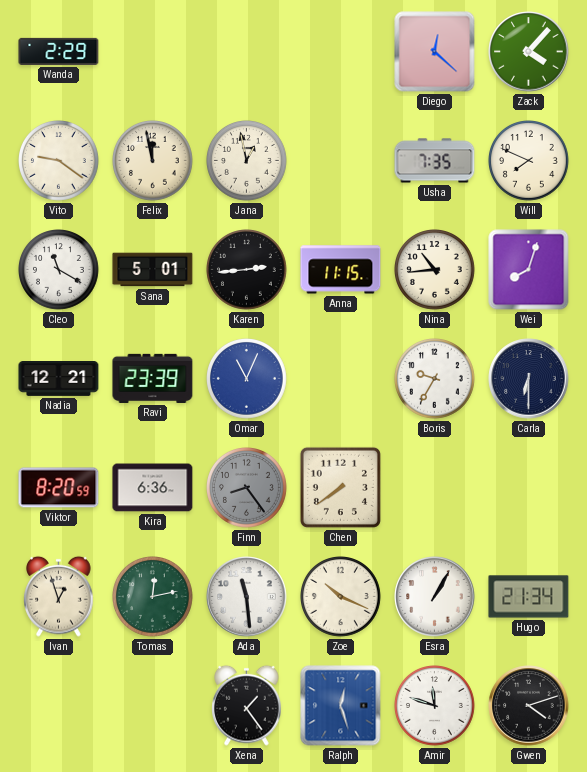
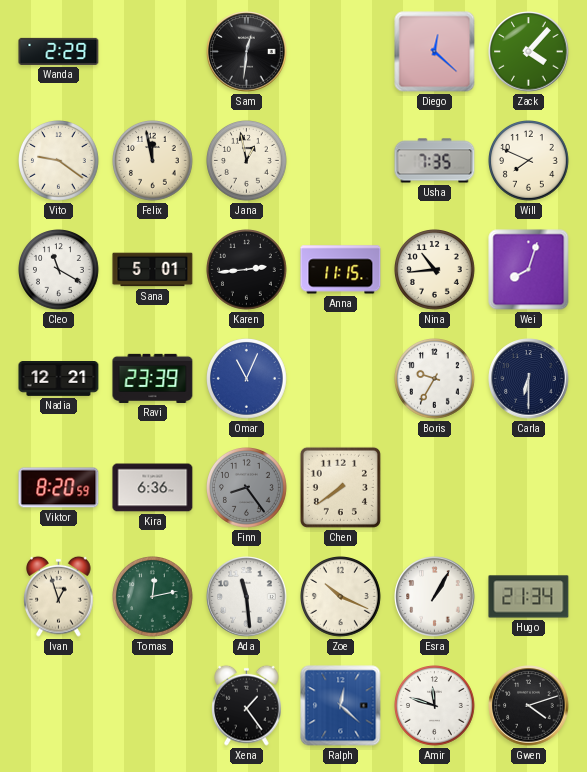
Sam: none -> 12:31
Ralph: 12:27 -> 12:22
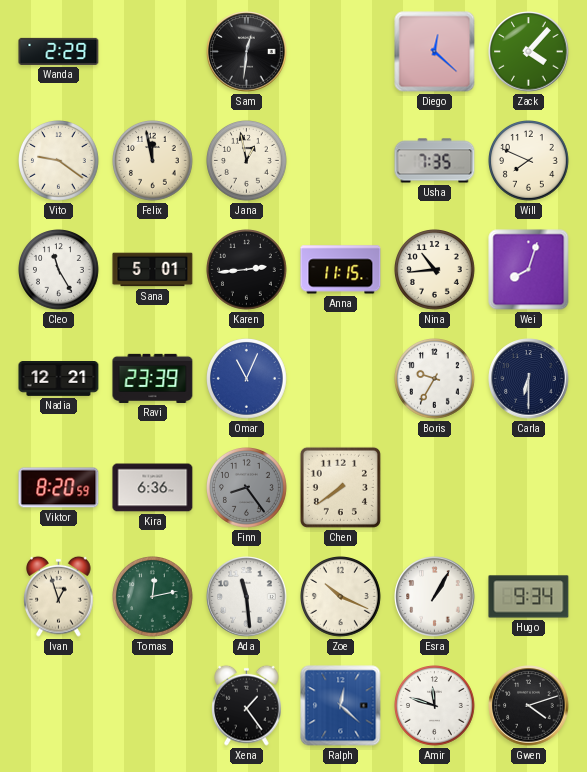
Cleo: 11:20 -> 11:25
Hugo: 21:34 -> 9:34
